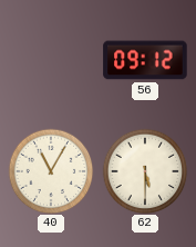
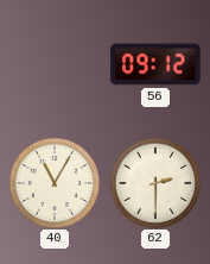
62: 5:30 -> 2:30
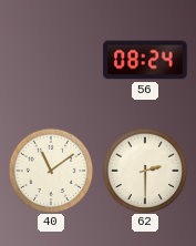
56: 09:12 -> 08:24
40: 11:05 -> 11:09
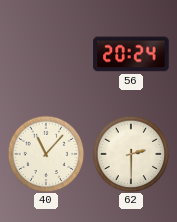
56: 08:24 -> 20:24
40: 11:09 -> 11:07
